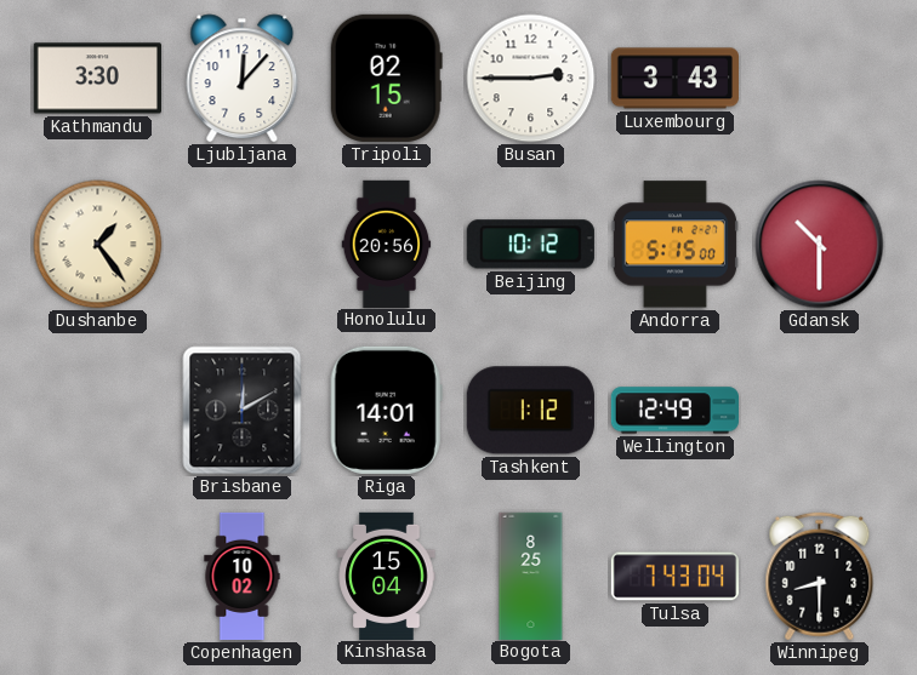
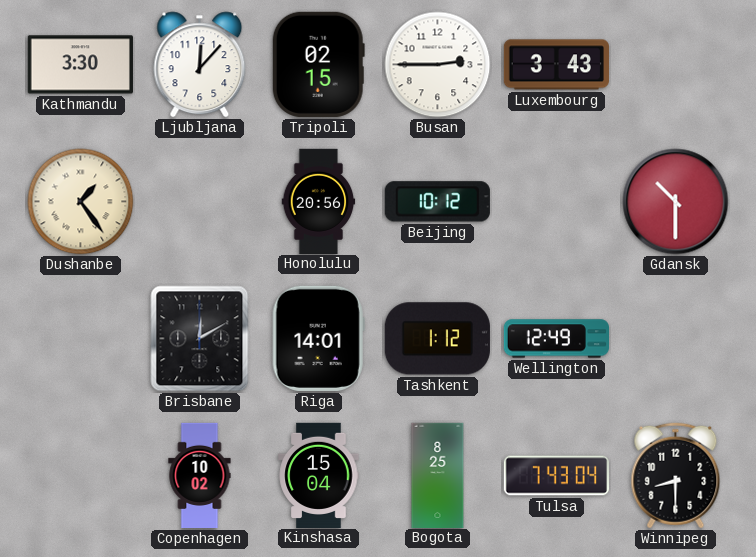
Andorra: 5:15 -> none
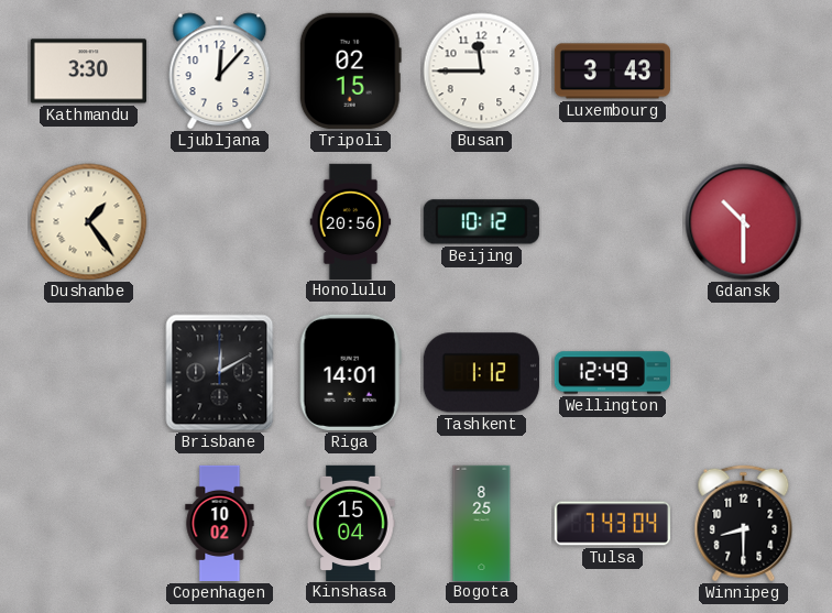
Busan: 2:45 -> 11:45
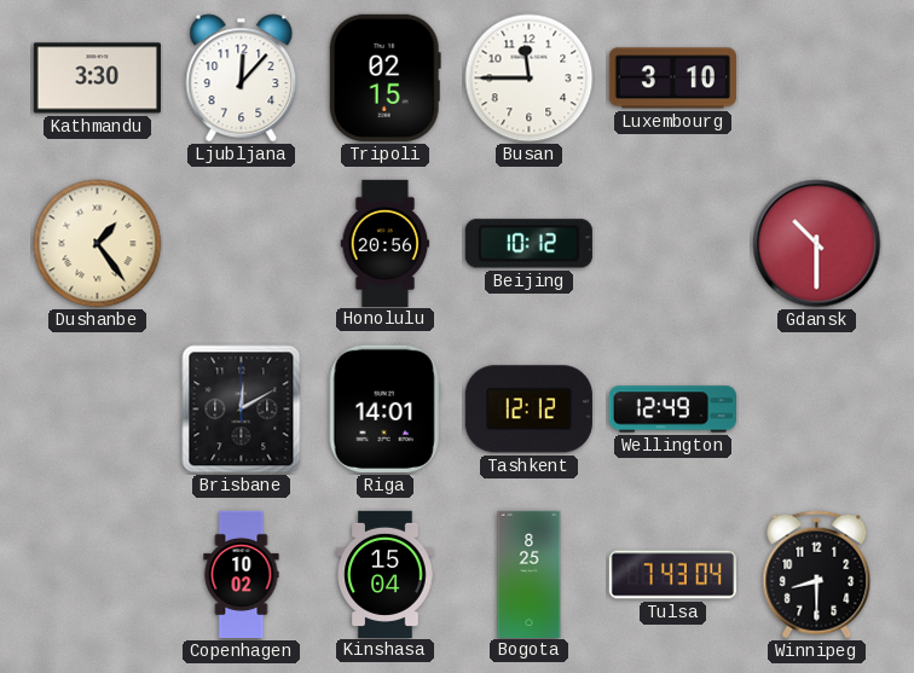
Luxembourg: 3:43 -> 3:10
Tashkent: 1:12 -> 12:12
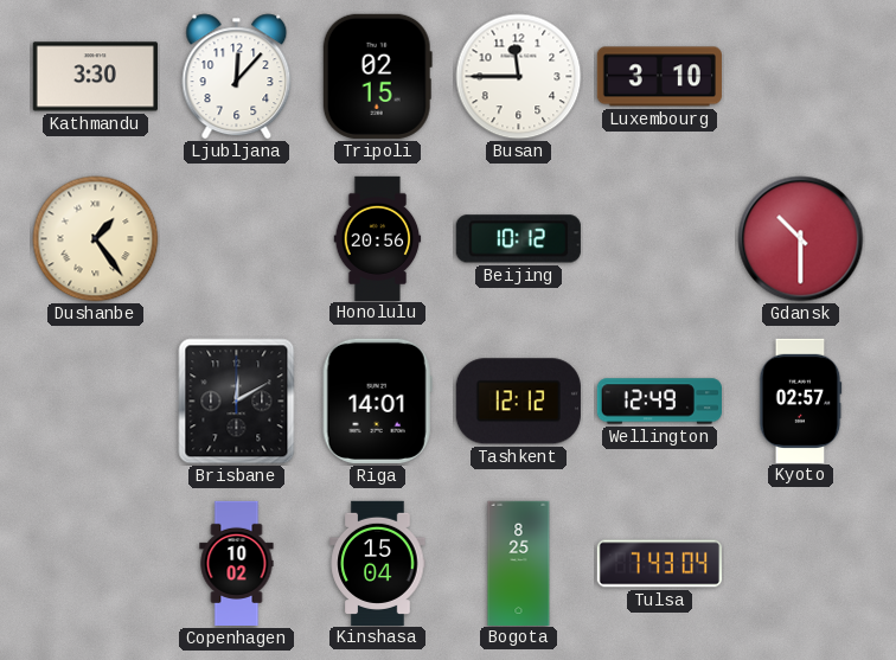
Kyoto: none -> 02:57
Winnipeg: 8:30 -> none
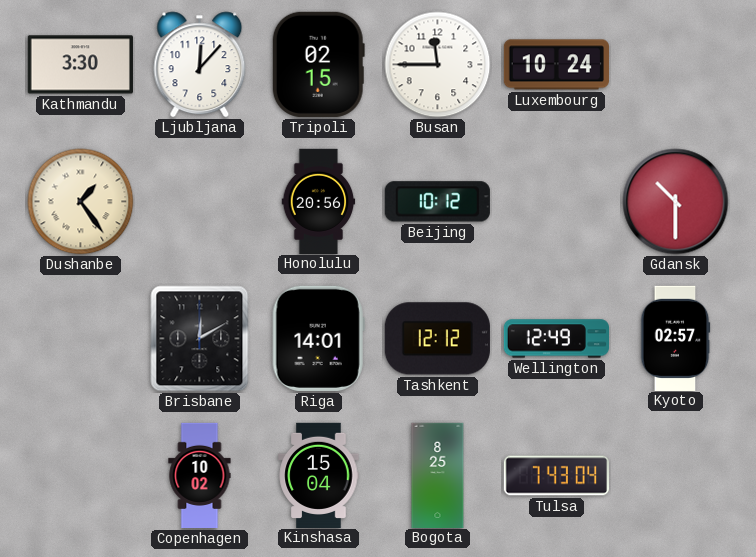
Luxembourg: 3:10 -> 10:24
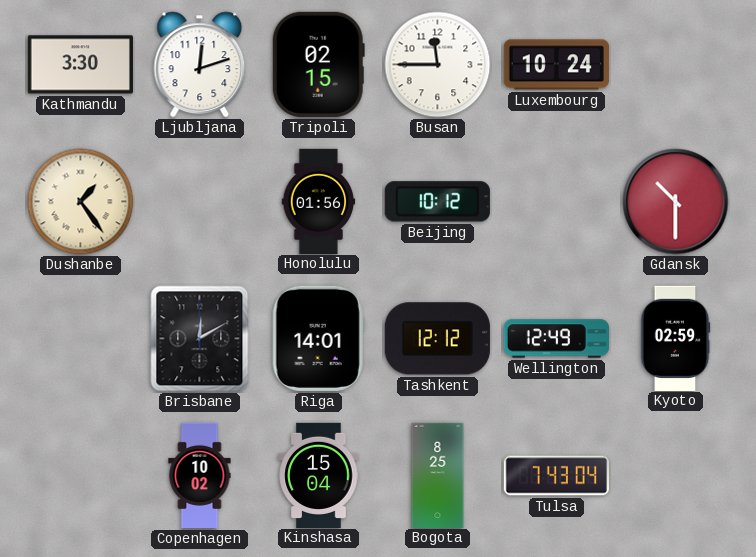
Ljubljana: 12:07 -> 12:12
Honolulu: 20:56 -> 01:56
Kyoto: 02:57 -> 02:59
